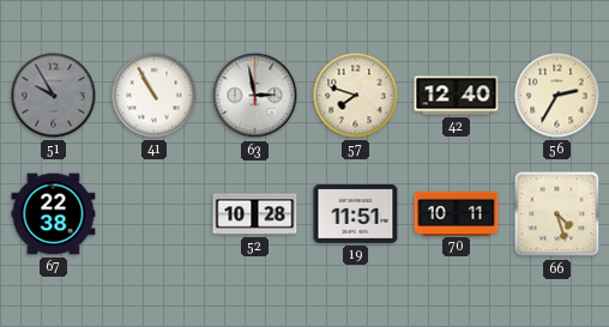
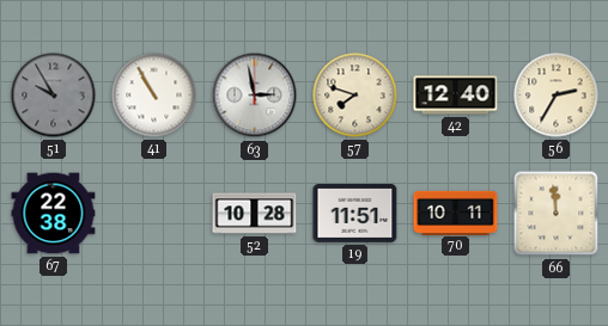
66: 4:27 -> 11:59
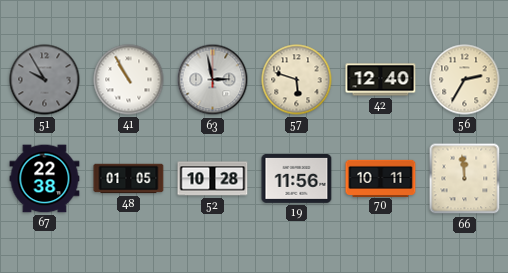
57: 7:48 -> 5:48
48: none -> 01:05
19: 11:51 -> 11:56
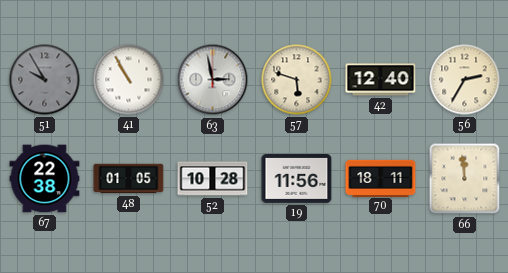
70: 10:11 -> 18:11
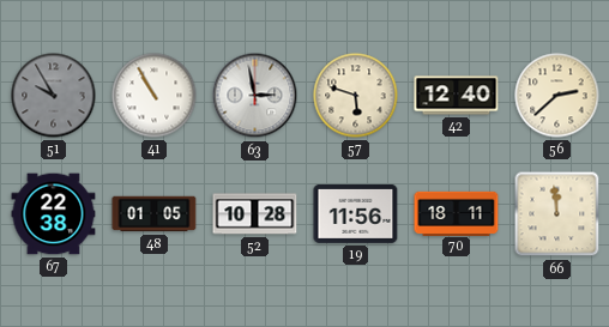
56: 2:35 -> 2:38
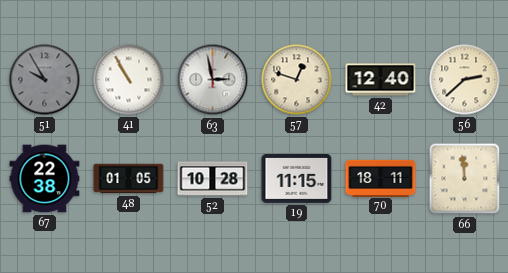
57: 5:48 -> 12:48
19: 11:56 -> 11:15
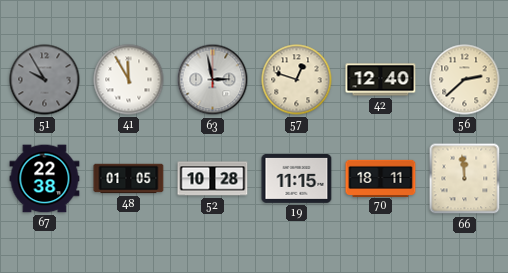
41: 10:55 -> 11:55
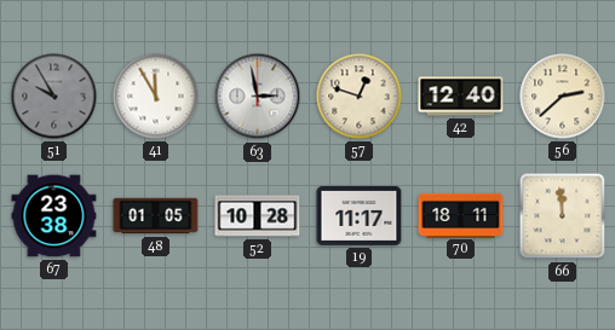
67: 22:38 -> 23:38
19: 11:15 -> 11:17
